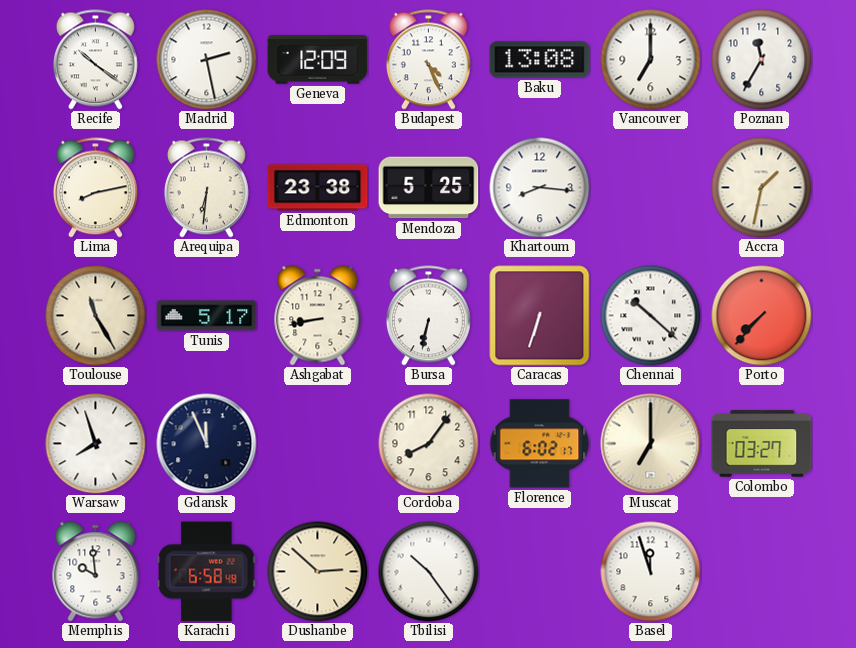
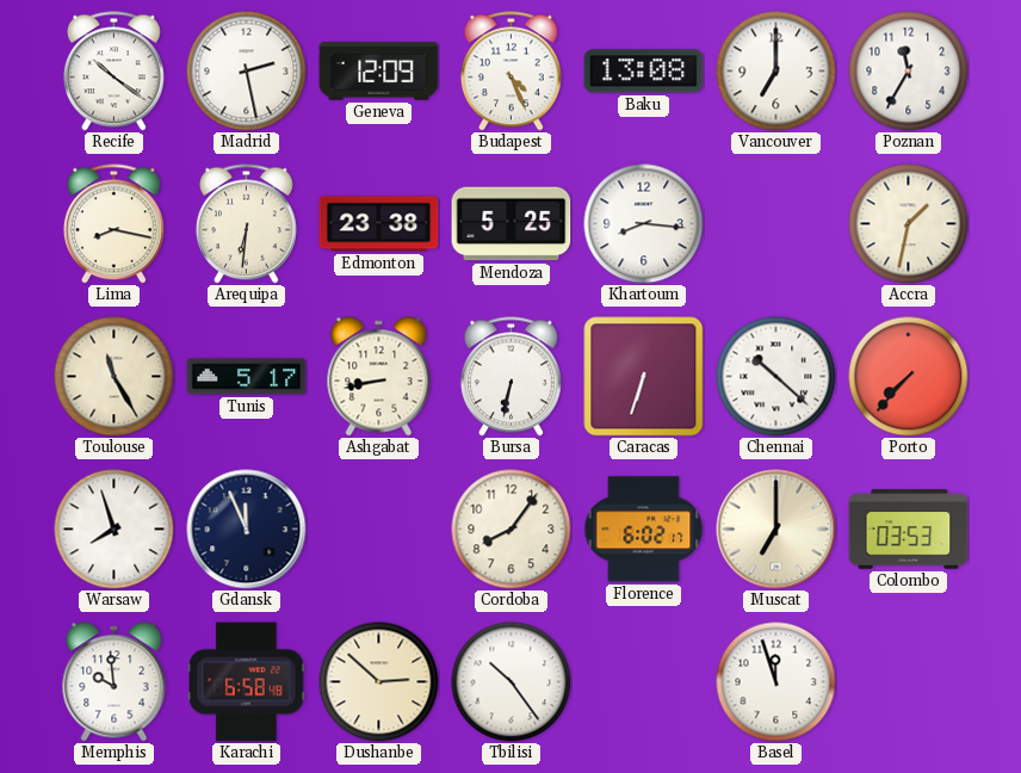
Lima: 8:13 -> 8:17
Colombo: 03:27 -> 03:53
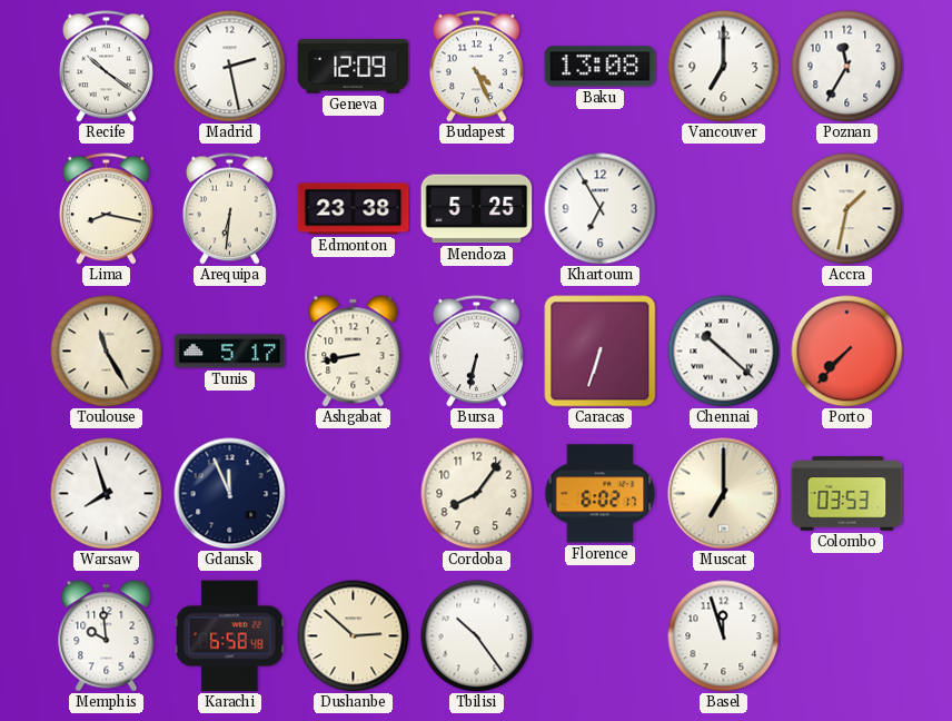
Khartoum: 8:16 -> 6:55
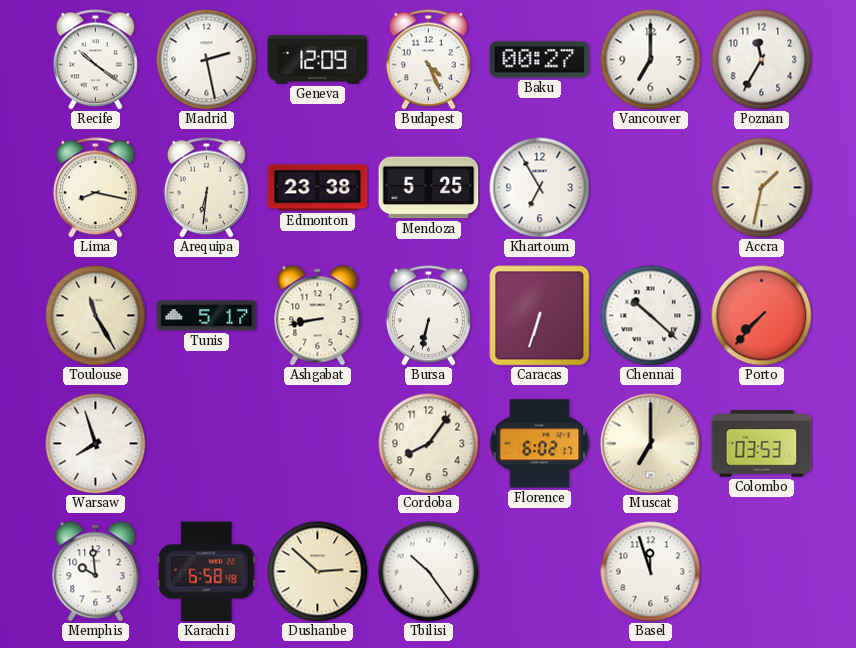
Baku: 13:08 -> 00:27
Gdansk: 11:56 -> none
